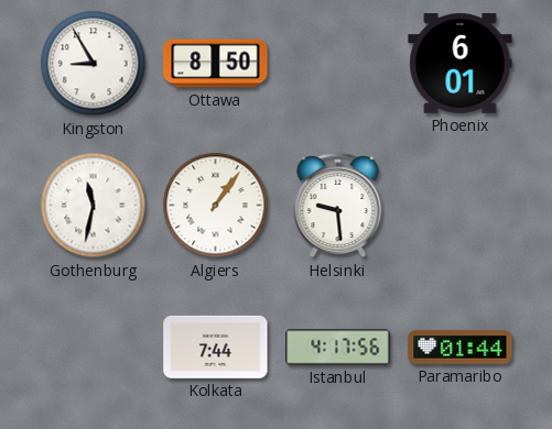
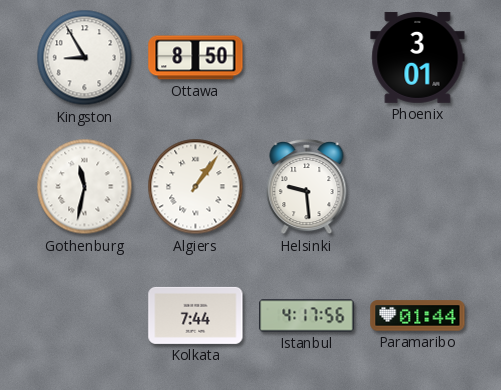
Phoenix: 6:01 -> 3:01
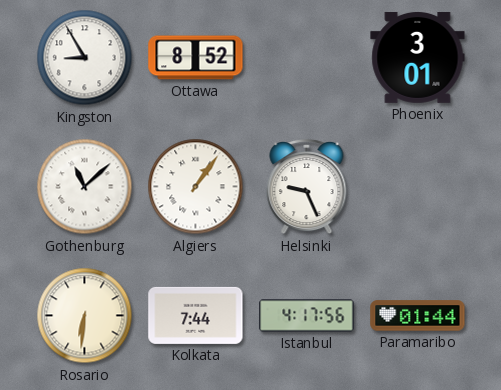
Ottawa: 8:50 -> 8:52
Gothenburg: 11:32 -> 11:08
Helsinki: 9:29 -> 9:26
Rosario: none -> 6:31
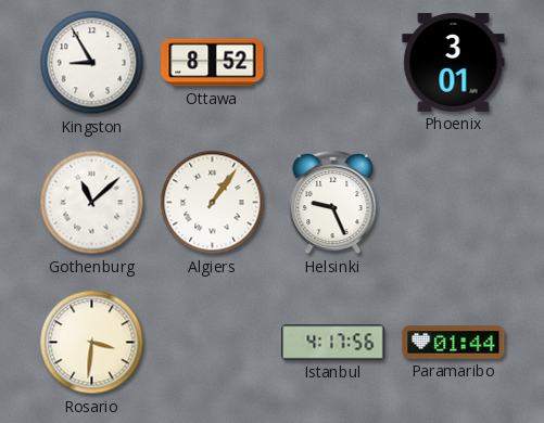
Rosario: 6:31 -> 3:31
Kolkata: 7:44 -> none
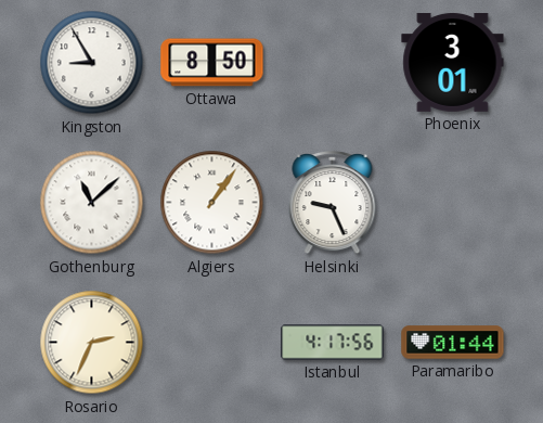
Ottawa: 8:52 -> 8:50
Rosario: 3:31 -> 2:34
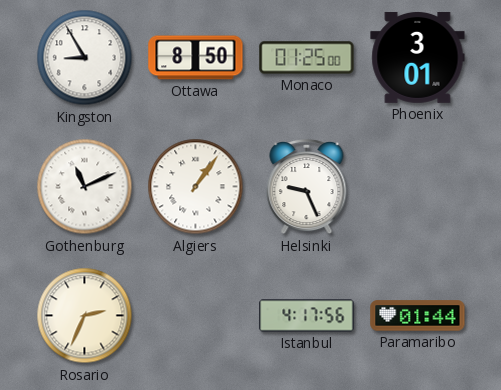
Monaco: none -> 01:25
Gothenburg: 11:08 -> 11:11
